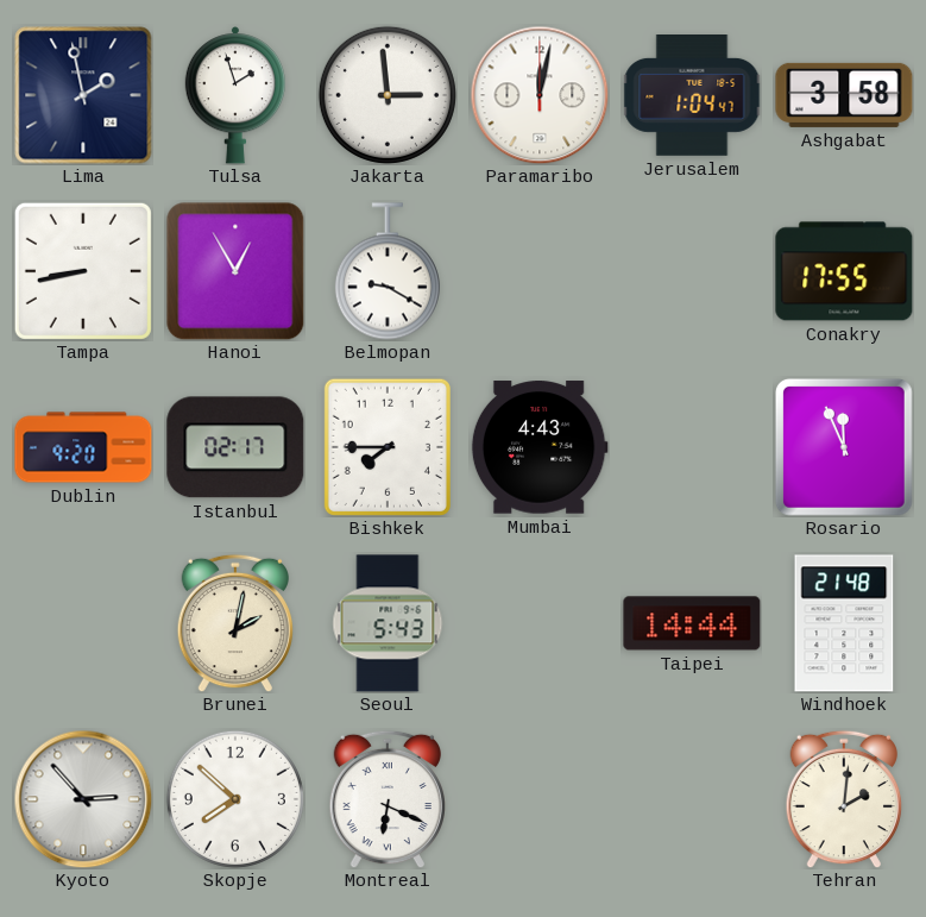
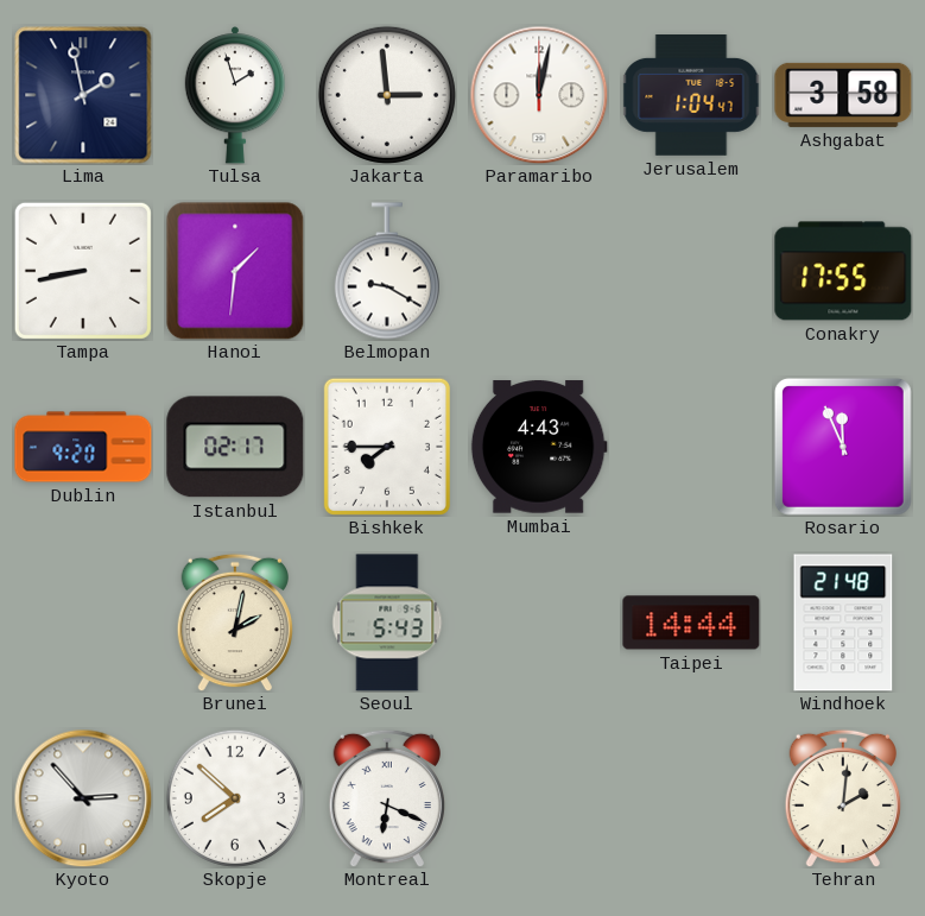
Hanoi: 12:55 -> 1:31
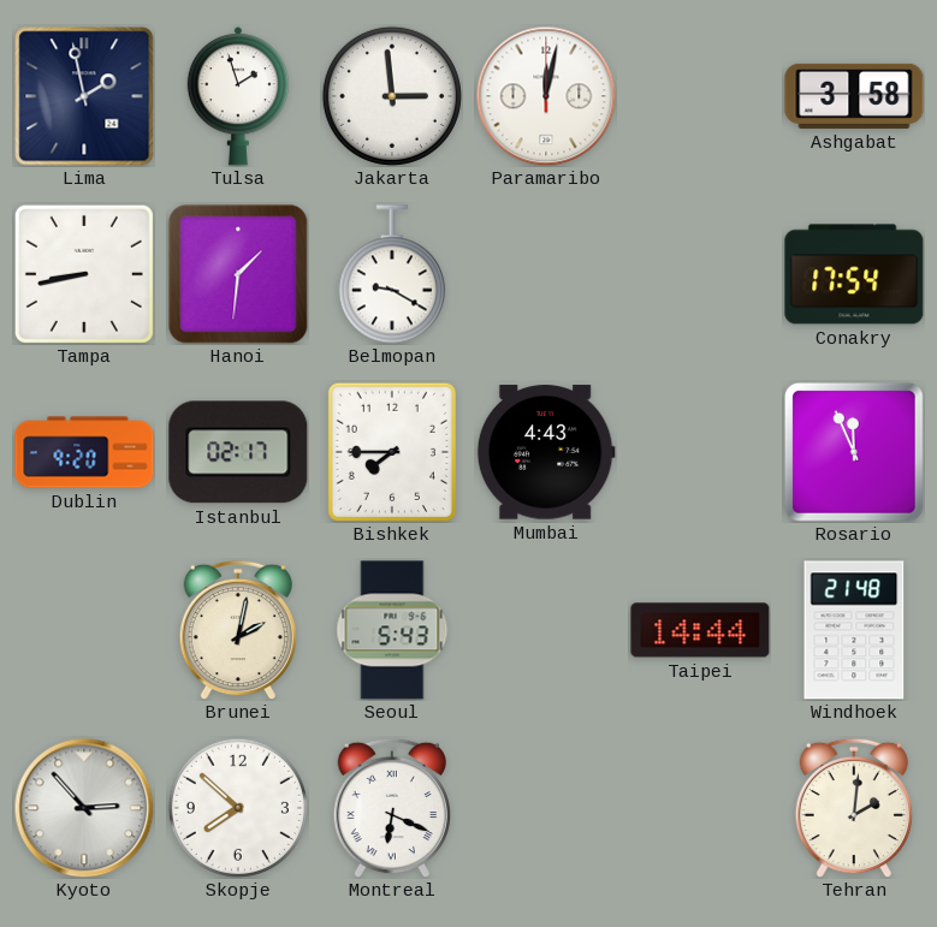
Jerusalem: 1:04 -> none
Conakry: 17:55 -> 17:54
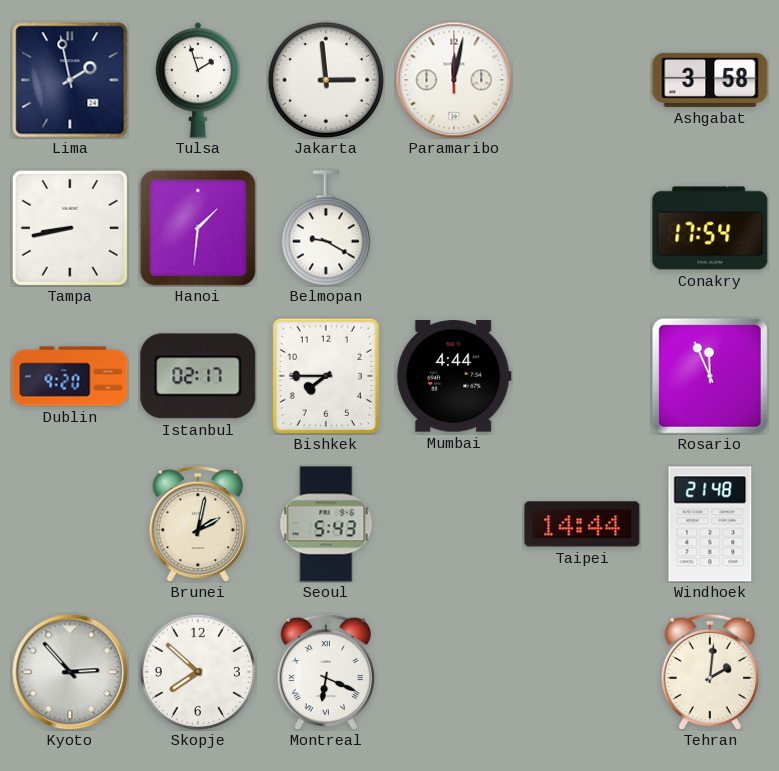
Mumbai: 4:43 -> 4:44
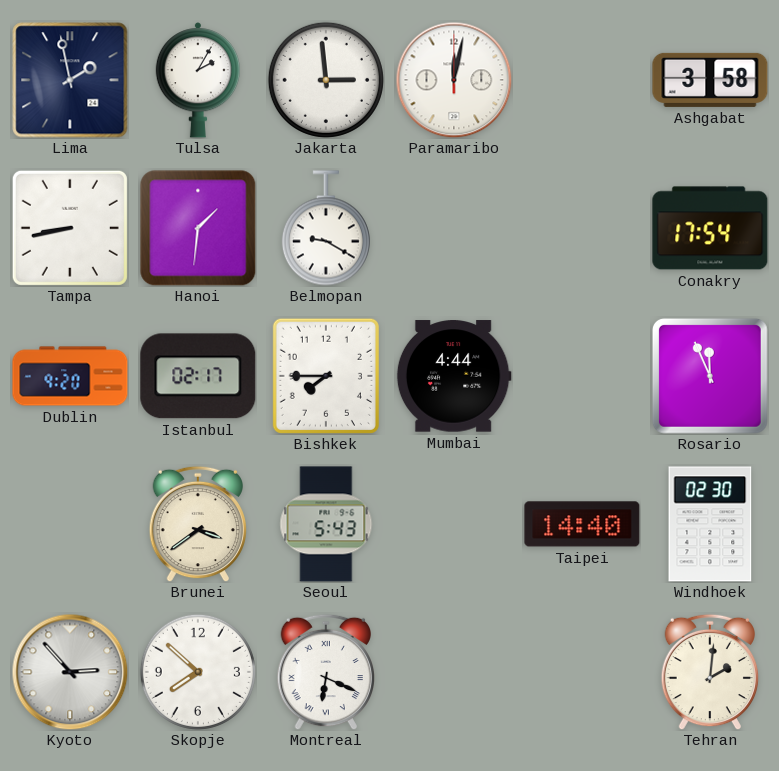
Tulsa: 1:57 -> 2:05
Brunei: 2:02 -> 3:39
Taipei: 14:44 -> 14:40
Windhoek: 21:48 -> 02:30
